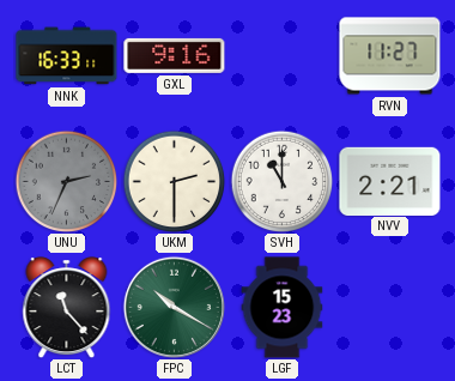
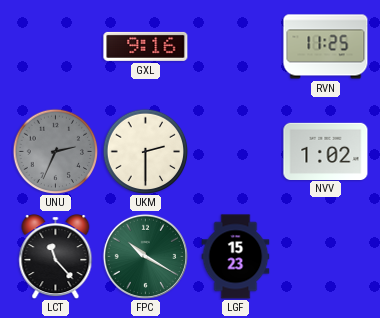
NNK: 16:33 -> none
RVN: 11:27 -> 11:25
SVH: 11:00 -> none
NVV: 2:21 -> 1:02
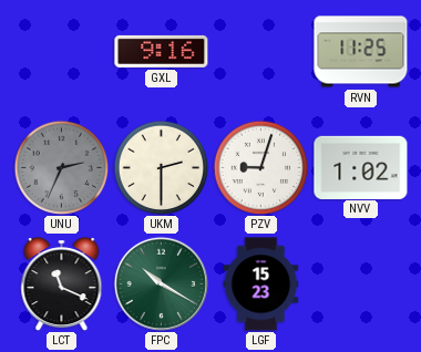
PZV: none -> 9:03
LCT: 11:23 -> 11:19
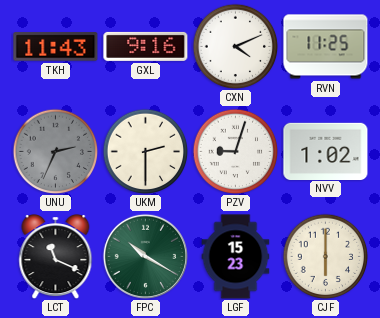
TKH: none -> 11:43
CXN: none -> 4:11
CJF: none -> 6:00
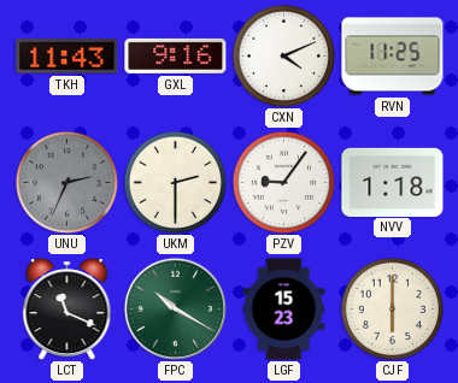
PZV: 9:03 -> 9:06
NVV: 1:02 -> 1:18
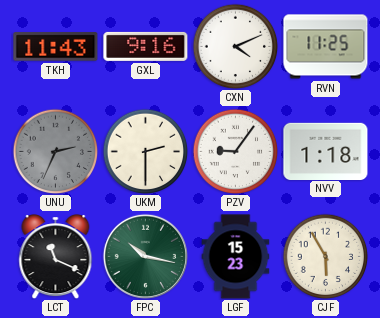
FPC: 10:20 -> 10:17
CJF: 6:00 -> 5:55
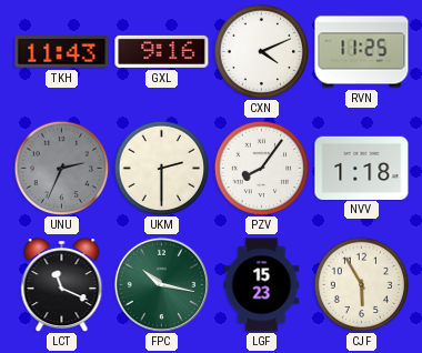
PZV: 9:06 -> 8:06
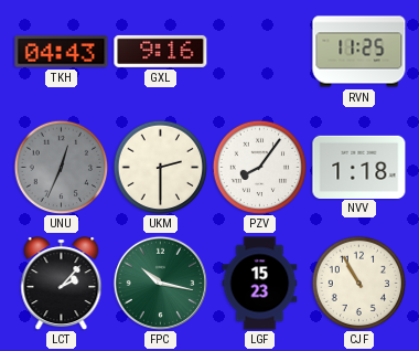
TKH: 11:43 -> 04:43
CXN: 4:11 -> none
UNU: 2:34 -> 12:34
LCT: 11:19 -> 2:07
CJF: 5:55 -> 10:55
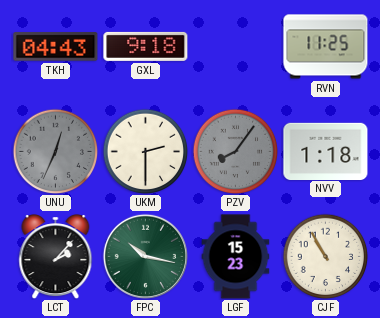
GXL: 9:16 -> 9:18
PZV dial: white -> grey
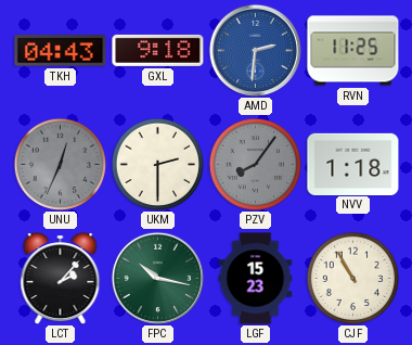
AMD: none -> 2:31
